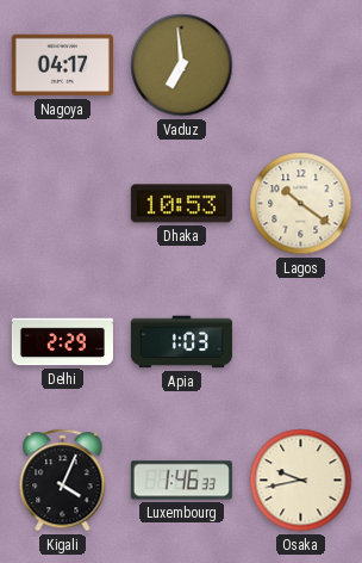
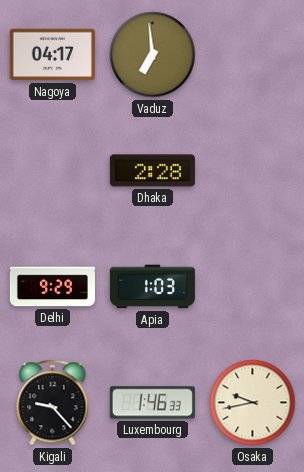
Dhaka: 10:53 -> 2:28
Lagos: 10:21 -> none
Delhi: 2:29 -> 9:29
Kigali: 4:04 -> 9:23
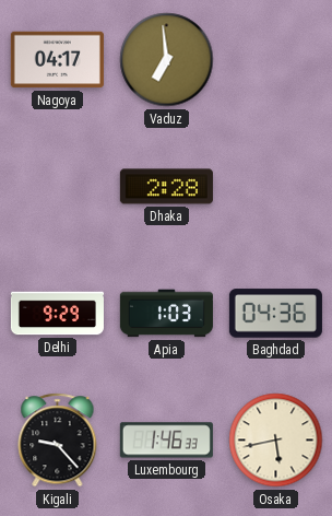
Baghdad: none -> 04:36
Osaka: 9:43 -> 5:43
